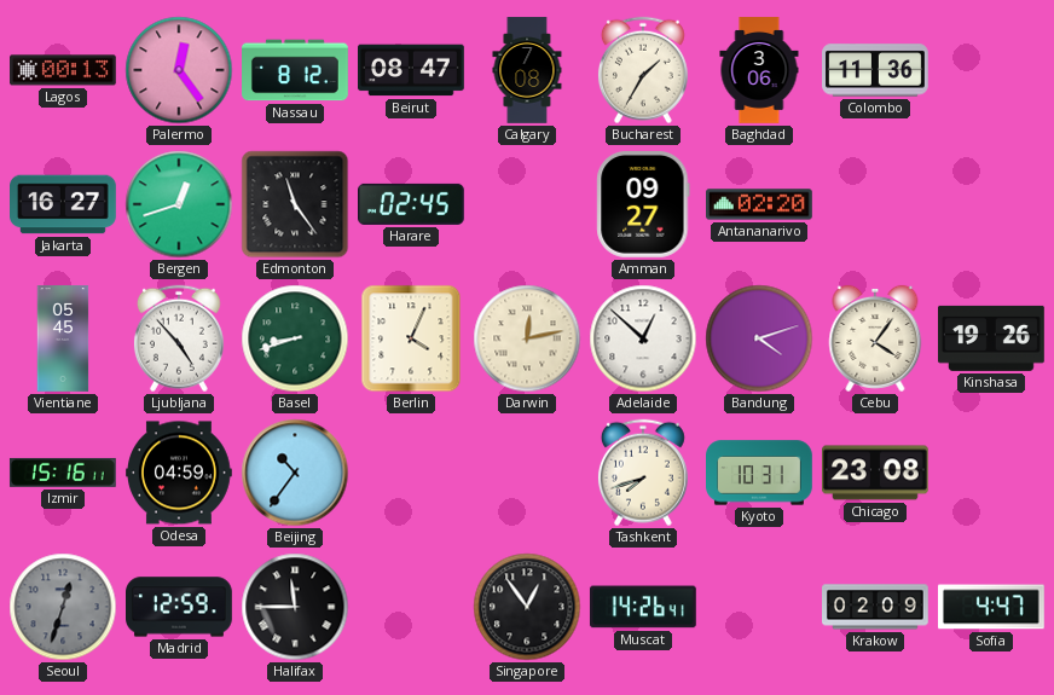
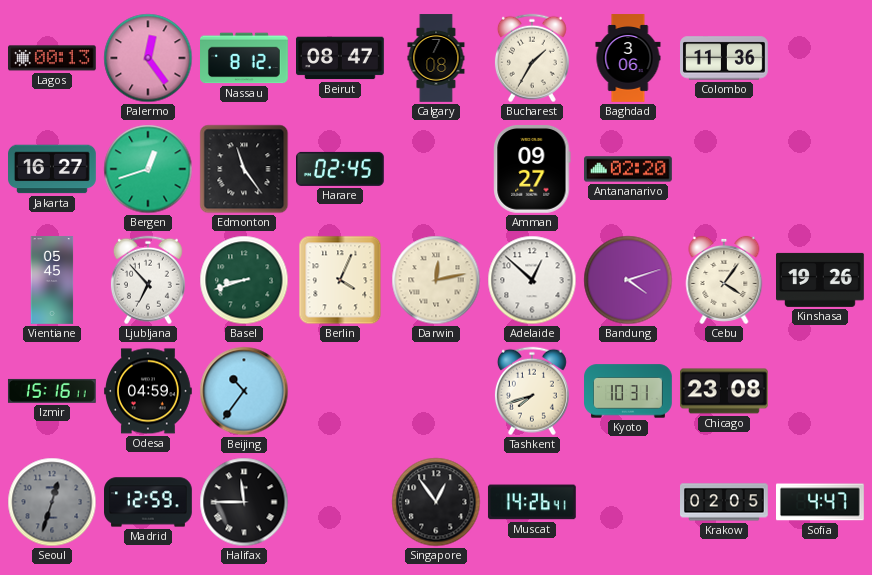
Ljubljana: 4:53 -> 6:53
Krakow: 02:09 -> 02:05
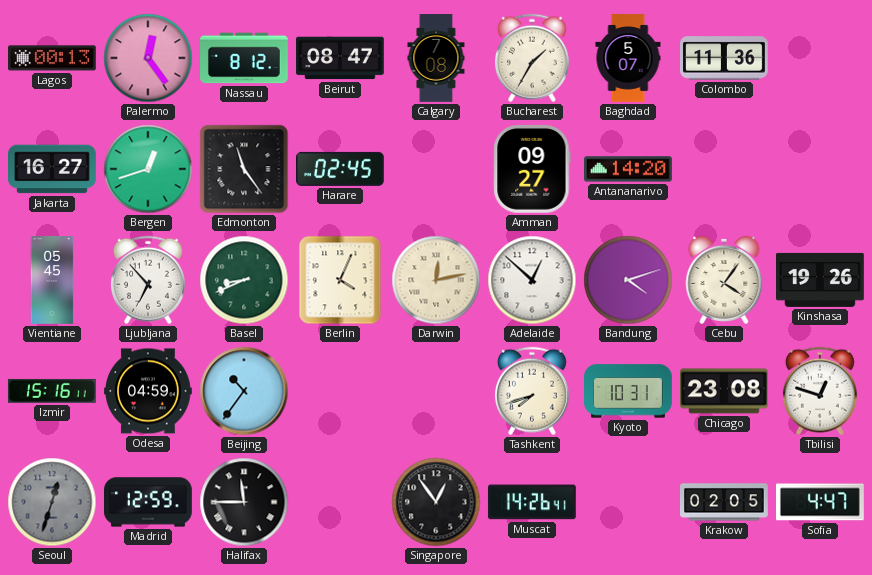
Baghdad: 3:06 -> 5:07
Antananarivo: 02:20 -> 14:20
Basel: 8:42 -> 8:41
Tbilisi: none -> 12:48
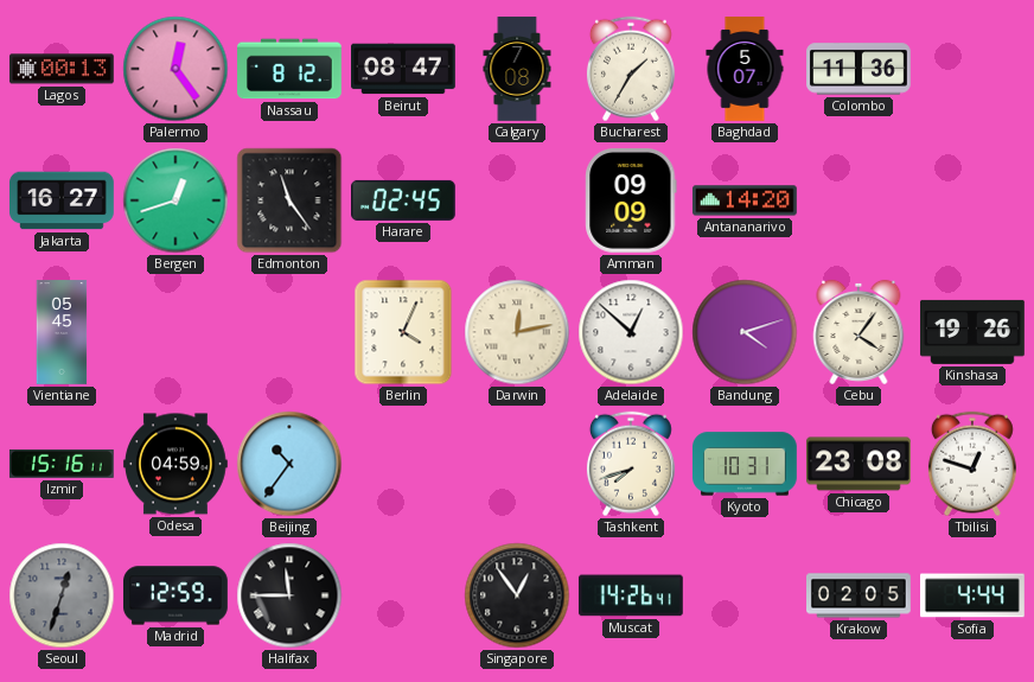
Amman: 09:27 -> 09:09
Ljubljana: 6:53 -> none
Basel: 8:41 -> none
Sofia: 4:47 -> 4:44
